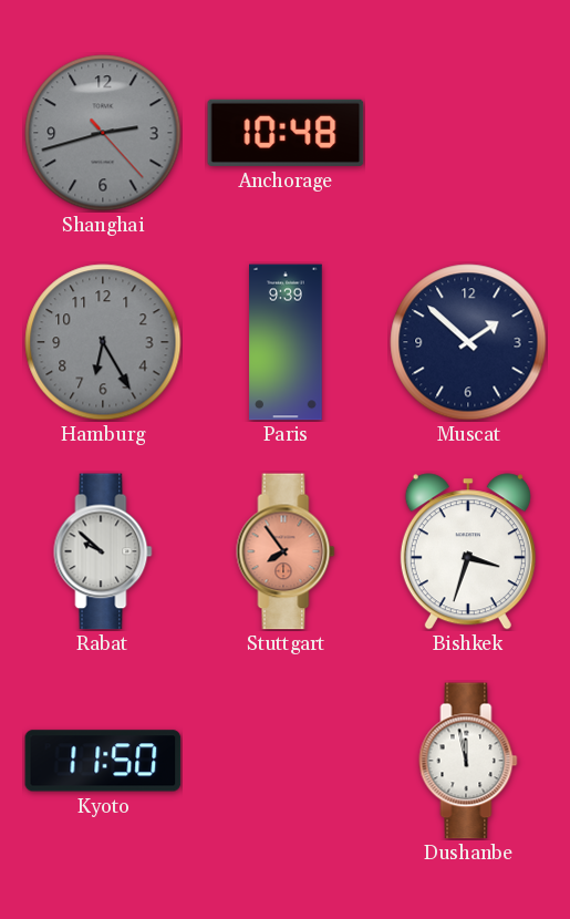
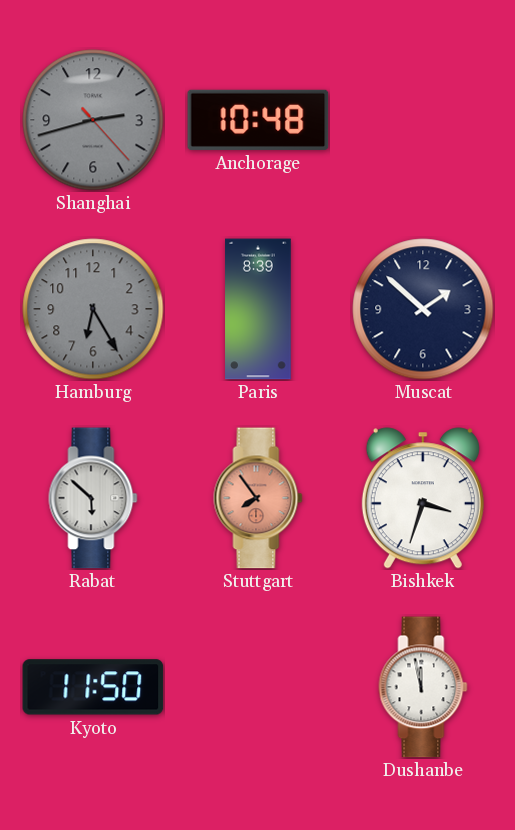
Paris: 9:39 -> 8:39
Rabat: 9:52 -> 5:52
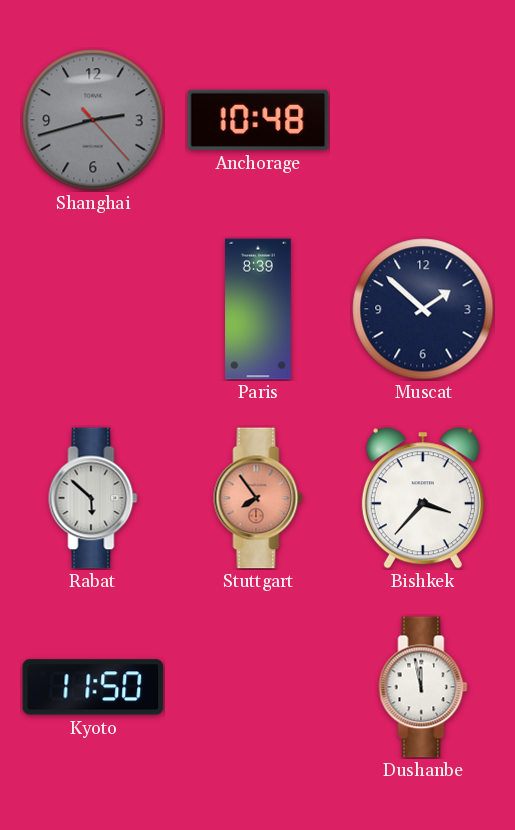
Hamburg: 6:25 -> none
Bishkek: 3:33 -> 3:37
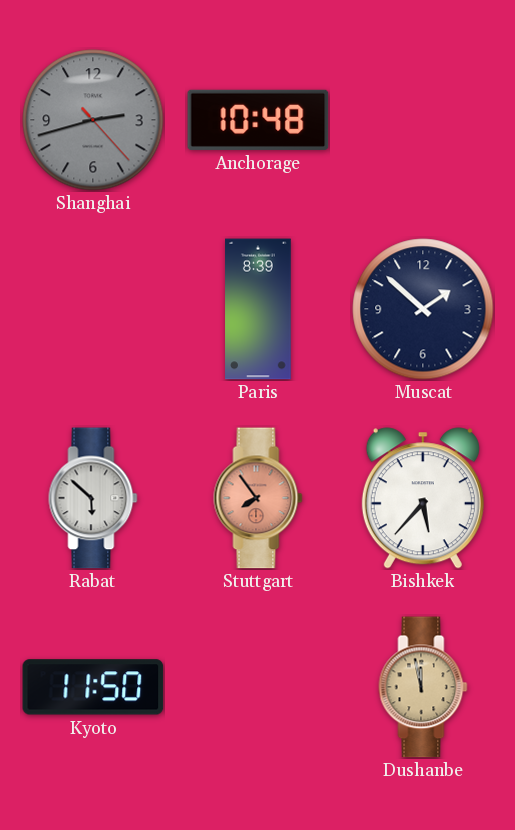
Bishkek: 3:37 -> 5:37
Dushanbe dial: white -> champagne
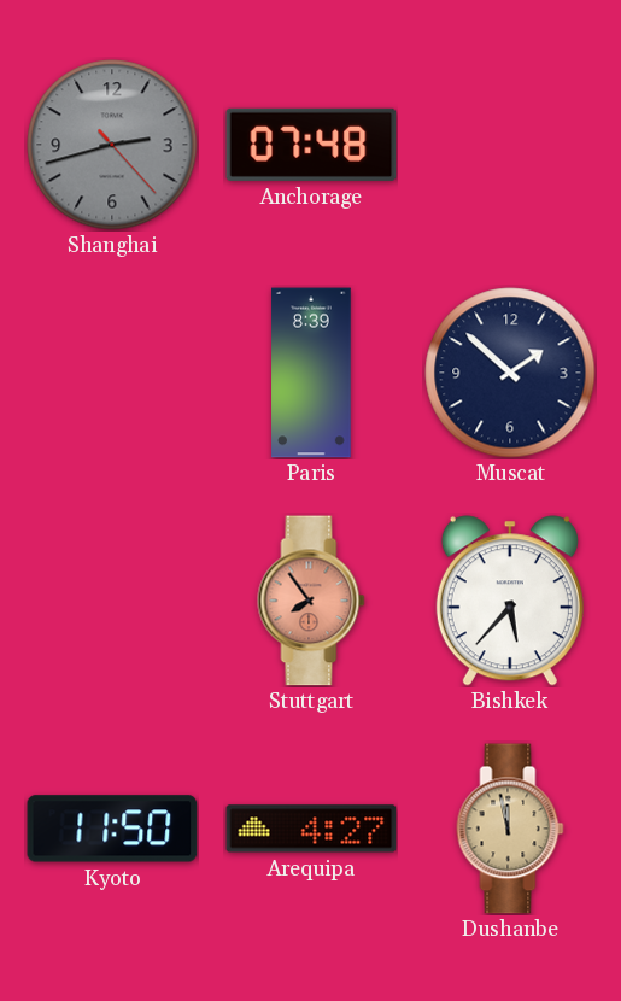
Anchorage: 10:48 -> 07:48
Rabat: 5:52 -> none
Arequipa: none -> 4:27
